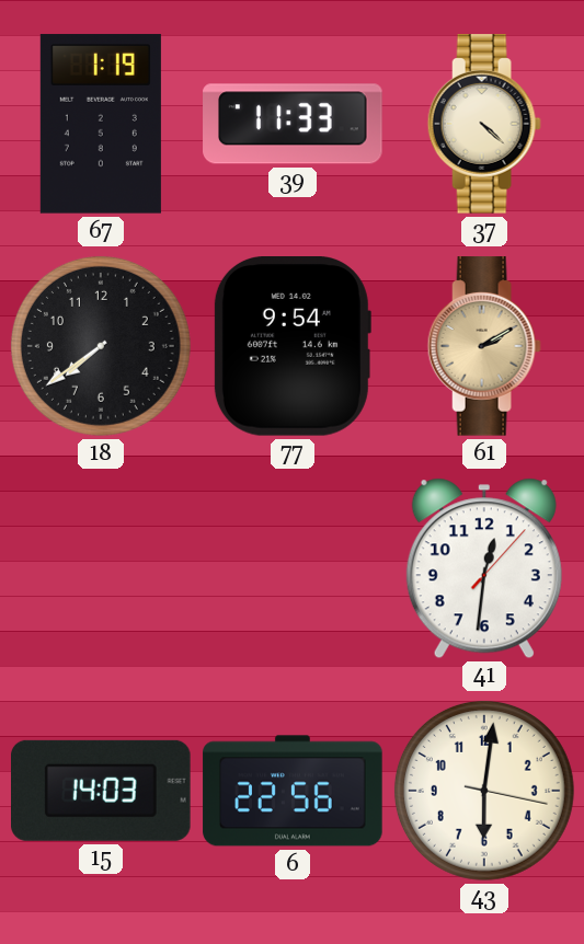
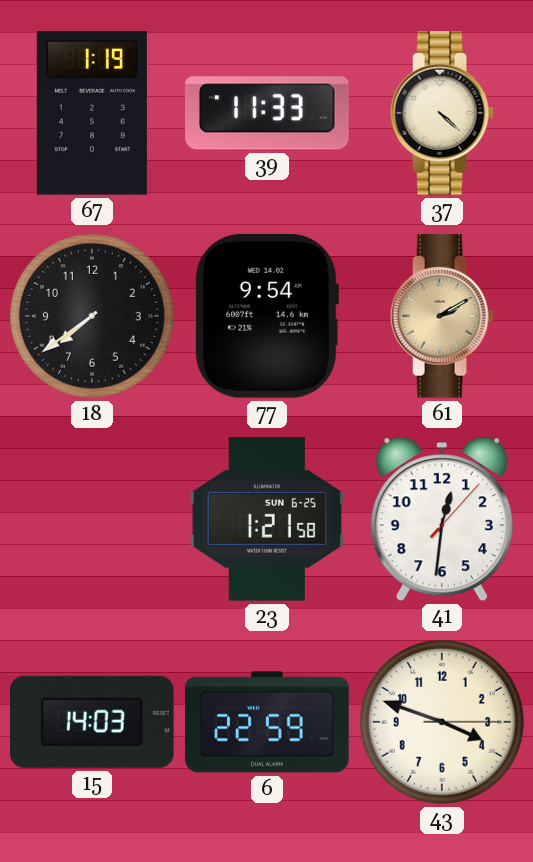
23: none -> 1:21
6: 22:56 -> 22:59
43: 6:01 -> 3:48
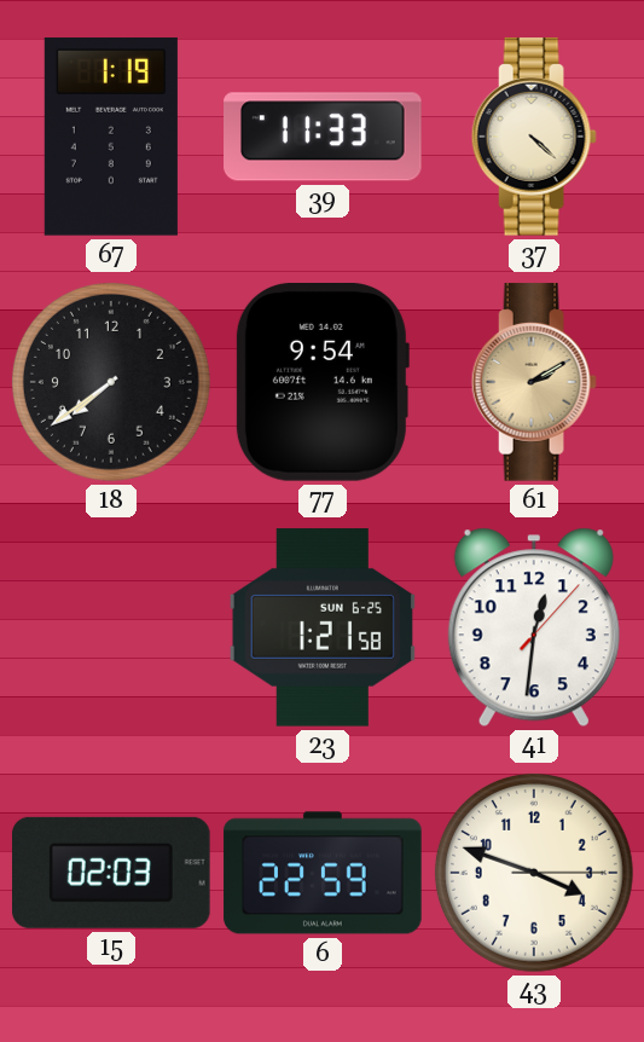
15: 14:03 -> 02:03
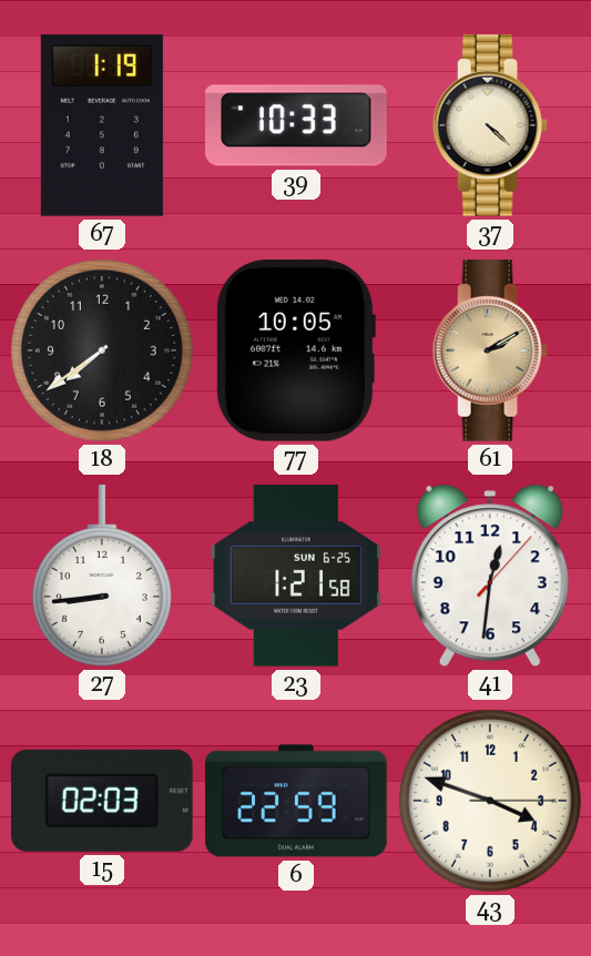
39: 11:33 -> 10:33
77: 9:54 -> 10:05
27: none -> 8:44
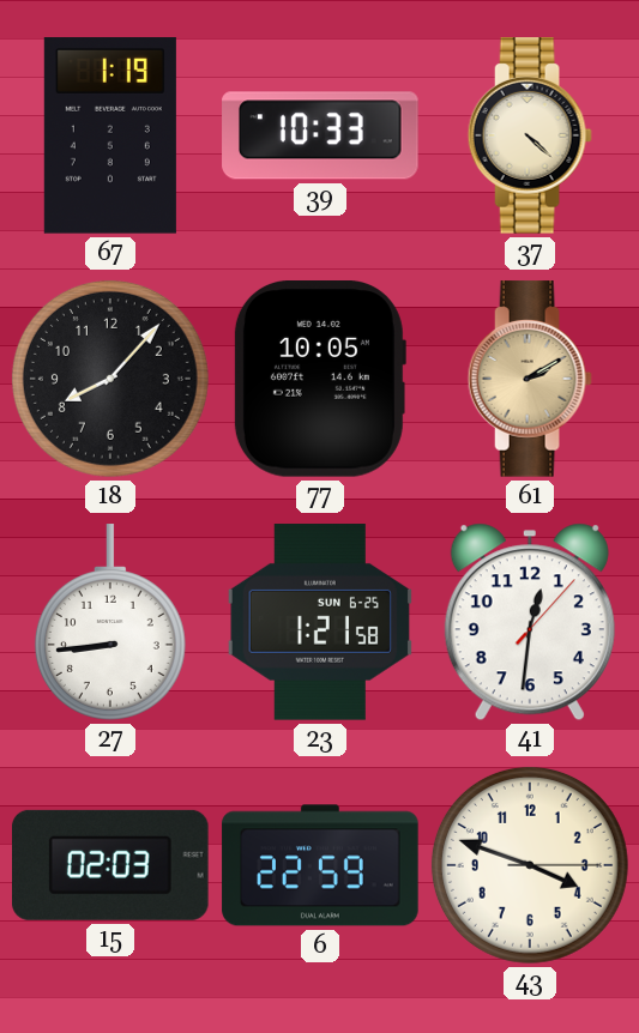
18: 7:39 -> 8:07
